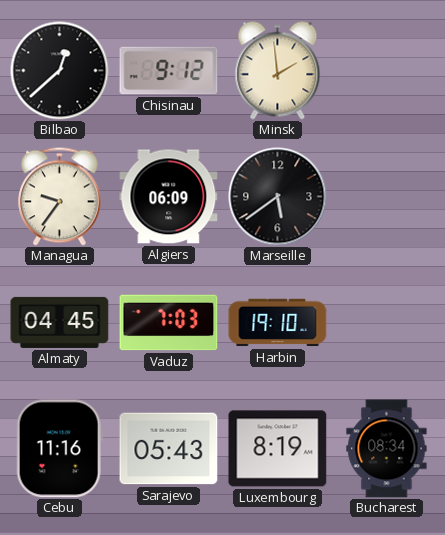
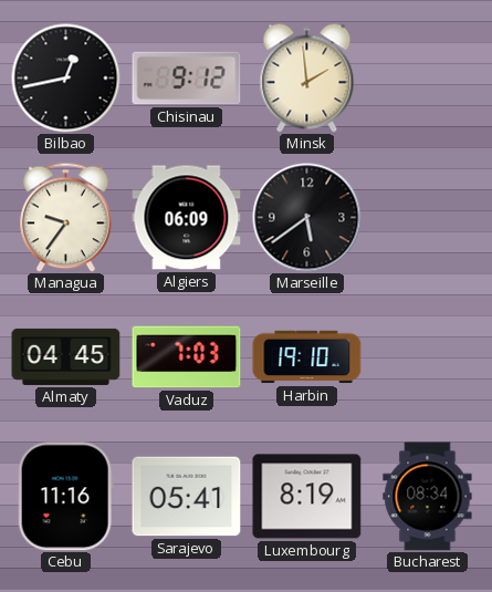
Bilbao: 12:38 -> 12:43
Sarajevo: 05:43 -> 05:41
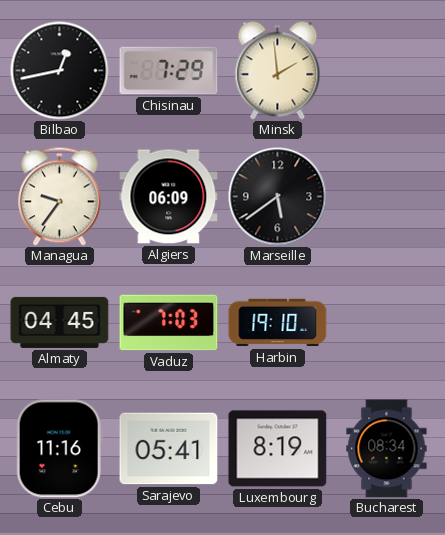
Chisinau: 9:12 -> 7:29
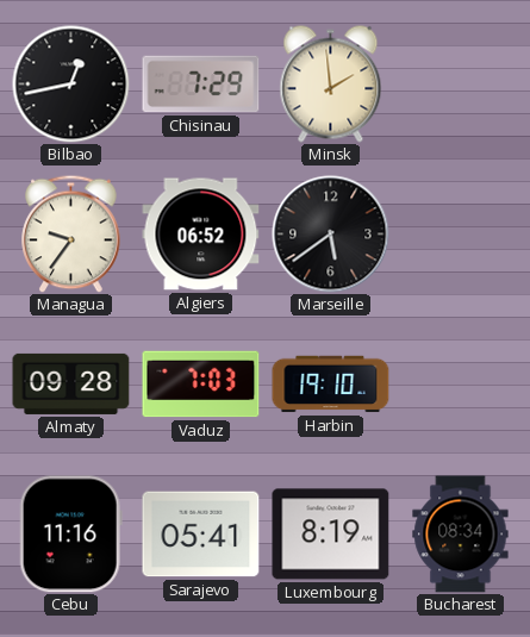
Algiers: 06:09 -> 06:52
Almaty: 04:45 -> 09:28
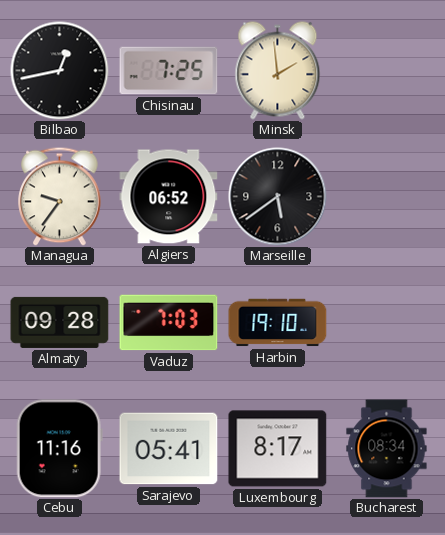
Chisinau: 7:29 -> 7:25
Luxembourg: 8:19 -> 8:17
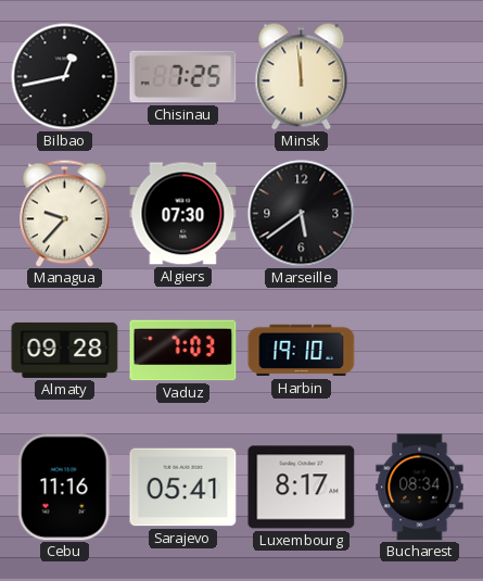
Minsk: 1:59 -> 11:59
Managua: 9:36 -> 9:37
Algiers: 06:52 -> 07:30
